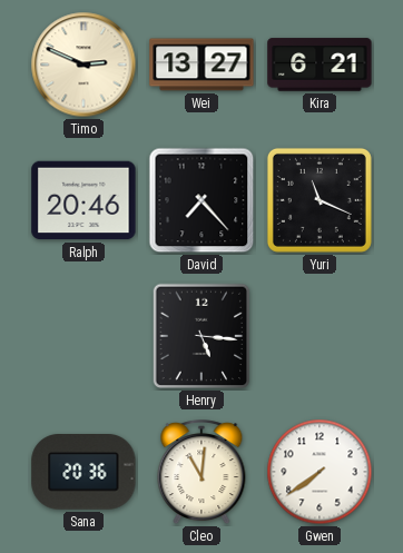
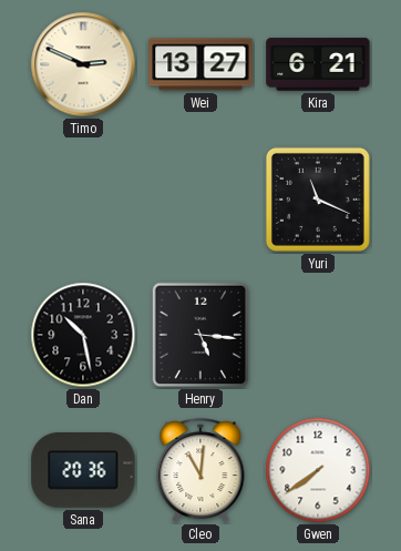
Ralph: 20:46 -> none
David: 7:23 -> none
Dan: none -> 10:28
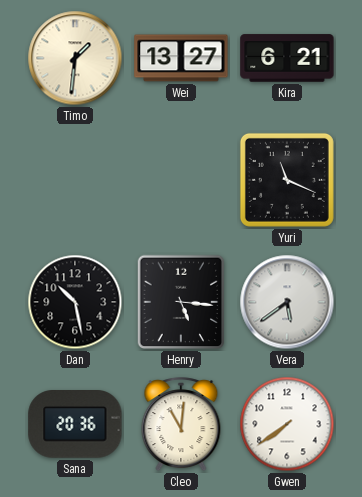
Timo: 2:49 -> 1:31
Vera: none -> 5:39
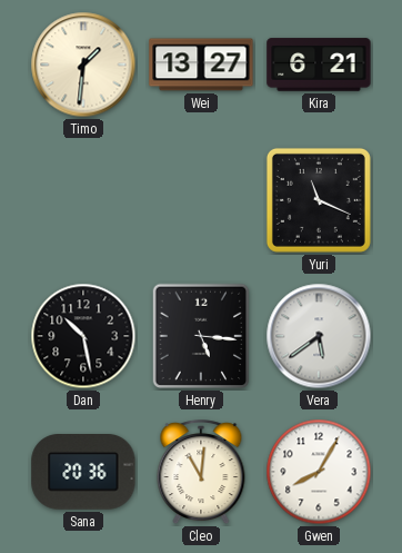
Gwen: 7:39 -> 8:05
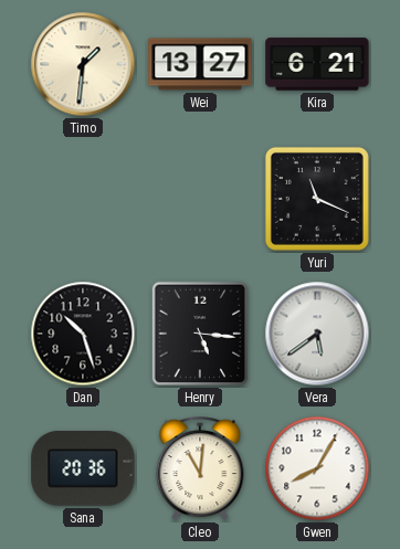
Dan: 10:28 -> 10:27
